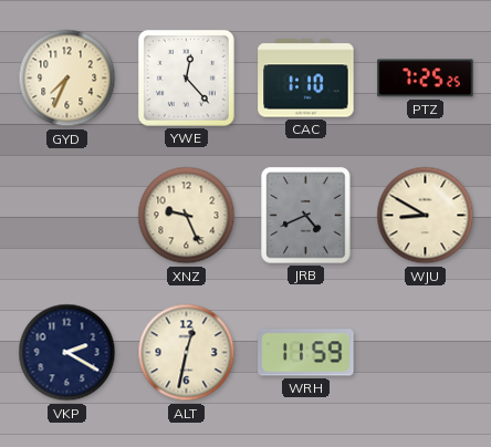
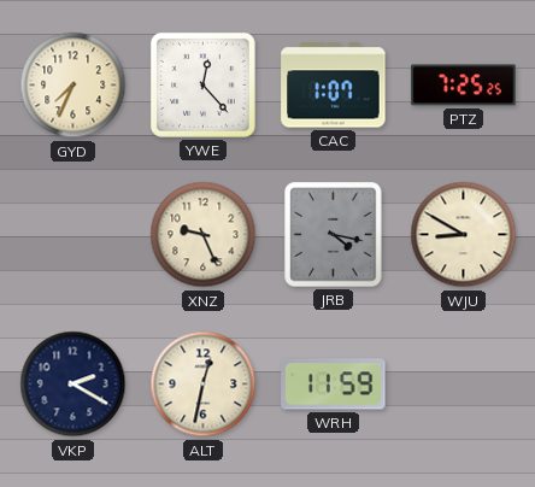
CAC: 1:10 -> 1:07
JRB: 4:41 -> 4:17
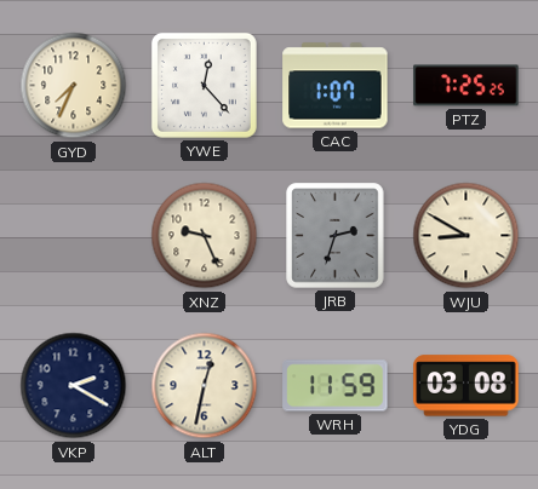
JRB: 4:17 -> 2:33
YDG: none -> 03:08
